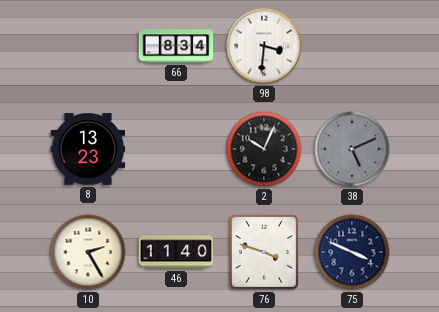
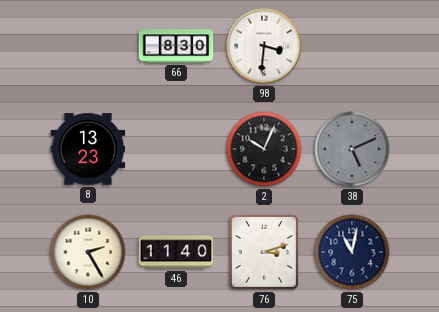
66: 8:34 -> 8:30
76: 3:48 -> 3:12
75: 3:49 -> 11:02
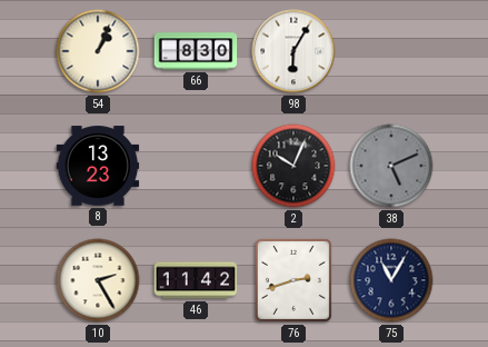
54: none -> 1:04
98: 3:31 -> 6:05
46: 11:40 -> 11:42
76: 3:12 -> 2:42
75: 11:02 -> 11:05
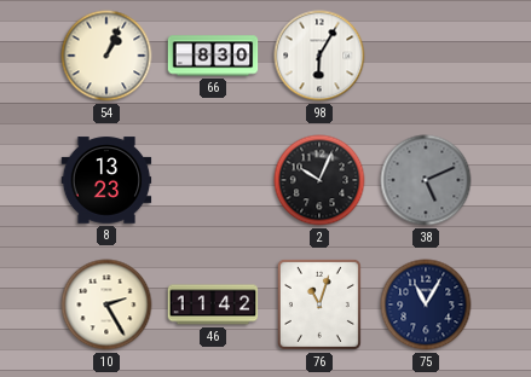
76: 2:42 -> 11:03
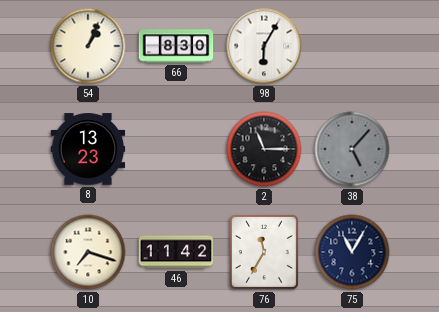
2: 10:04 -> 11:15
38: 5:11 -> 5:07
10: 2:25 -> 7:18
76: 11:03 -> 11:35
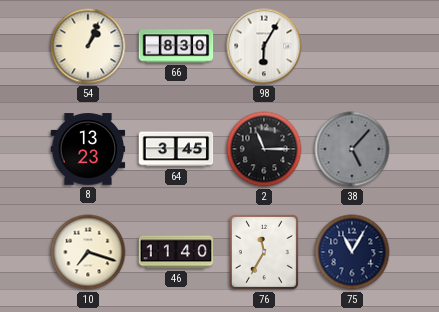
64: none -> 3:45
46: 11:42 -> 11:40
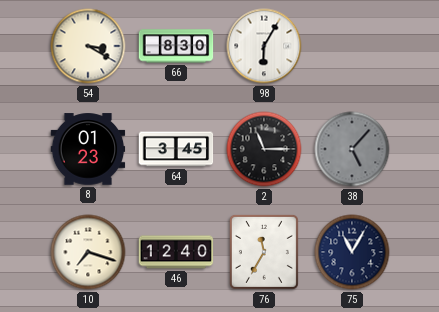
54: 1:04 -> 3:20
8: 13:23 -> 01:23
46: 11:40 -> 12:40
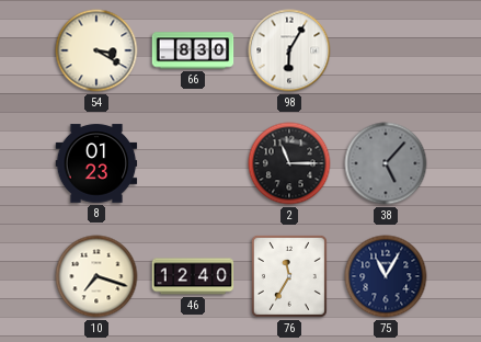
64: 3:45 -> none
